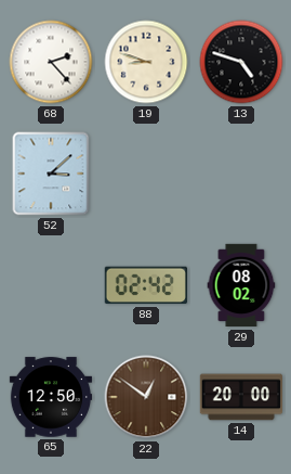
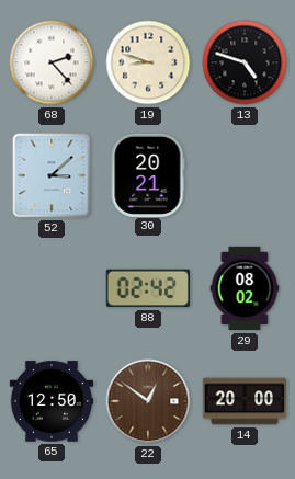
30: none -> 20:21
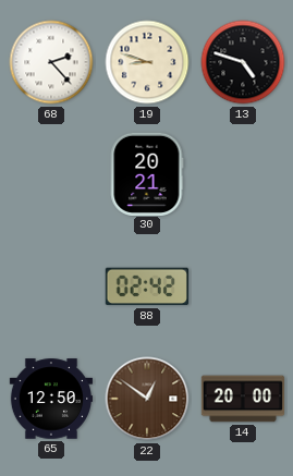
52: 3:08 -> none
29: 08:02 -> none
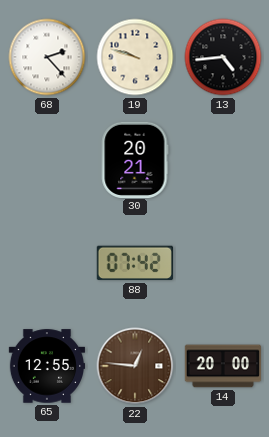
19: 8:48 -> 9:48
13: 4:48 -> 4:44
88: 02:42 -> 07:42
65: 12:50 -> 12:55
22: 12:51 -> 12:46
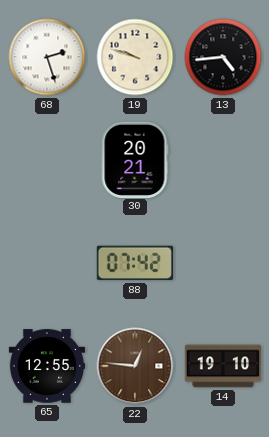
68: 2:23 -> 2:27
14: 20:00 -> 19:10
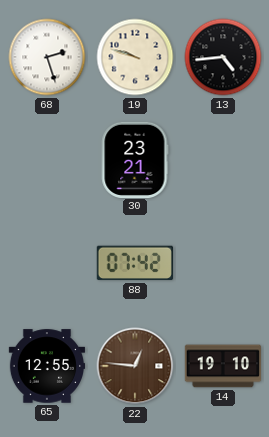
30: 20:21 -> 23:21
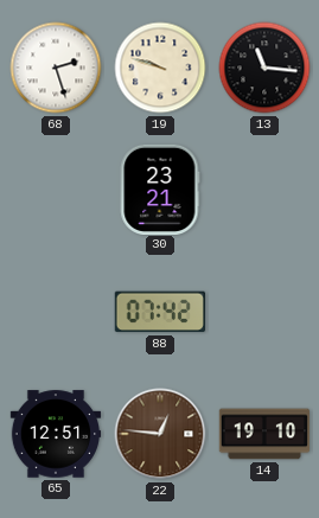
13: 4:44 -> 11:16
65: 12:55 -> 12:51
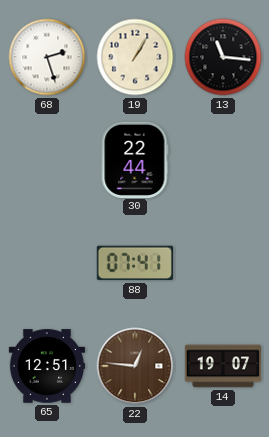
19: 9:48 -> 1:05
30: 23:21 -> 22:44
88: 07:42 -> 07:41
14: 19:10 -> 19:07
